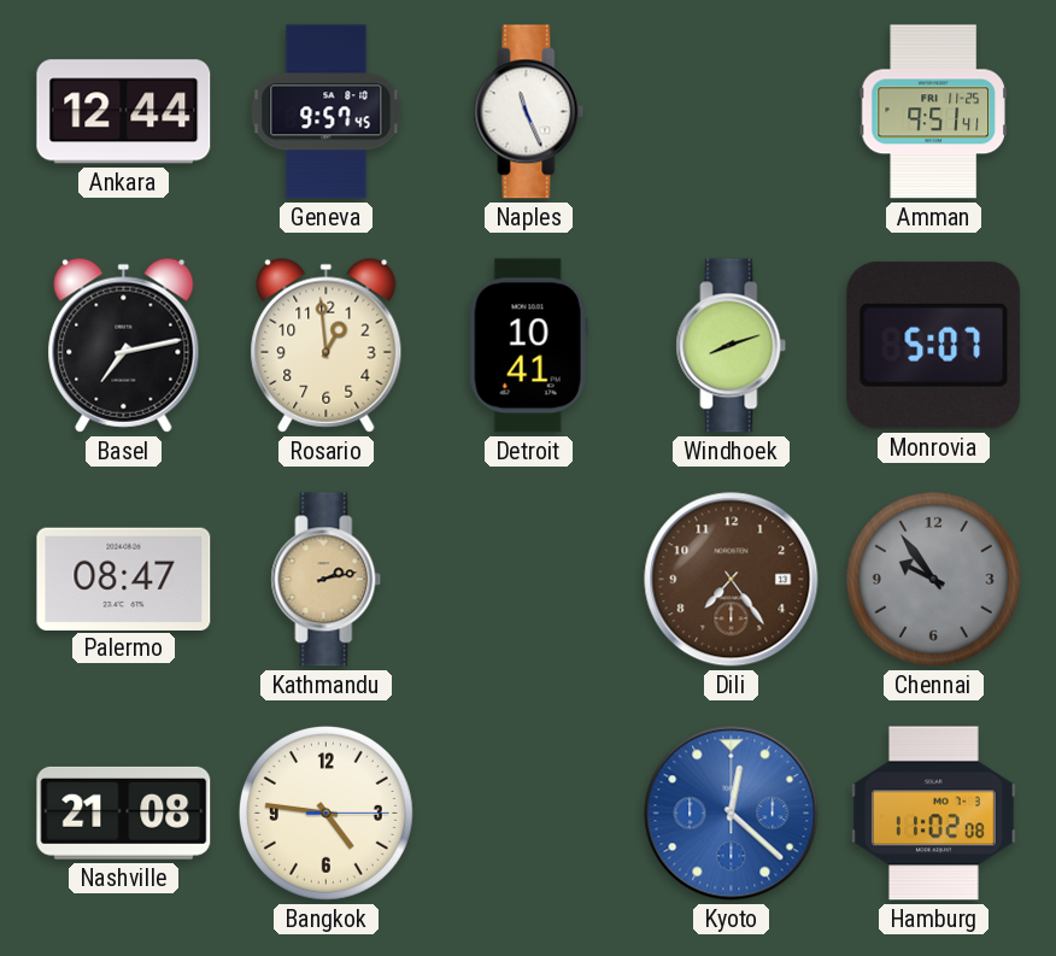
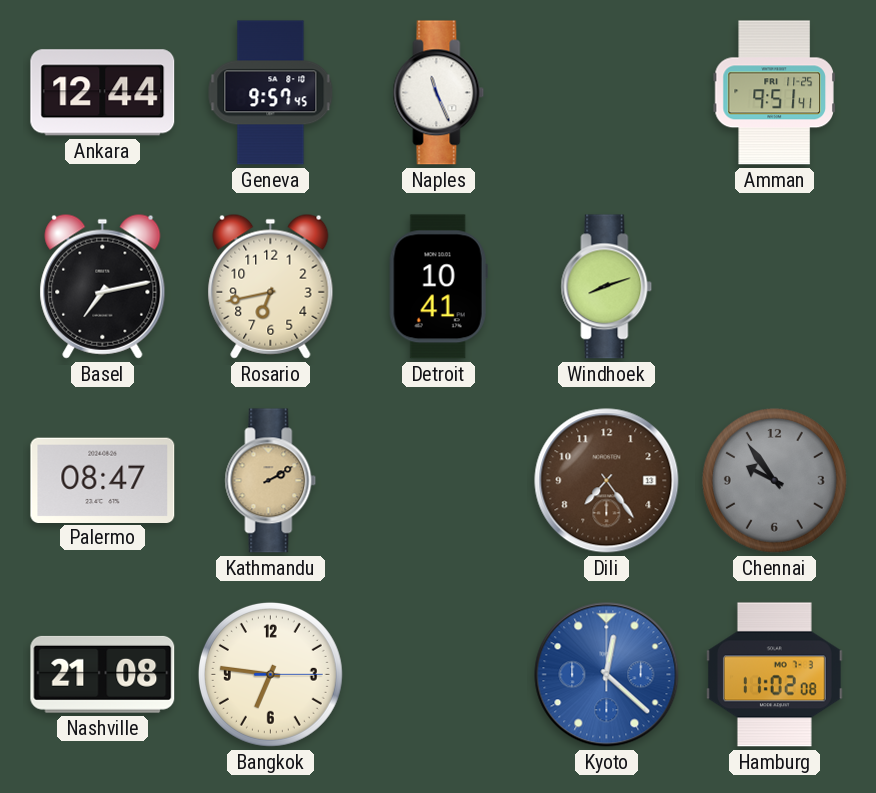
Rosario: 12:59 -> 6:43
Monrovia: 5:07 -> none
Kathmandu: 2:13 -> 2:10
Bangkok: 4:46 -> 6:46
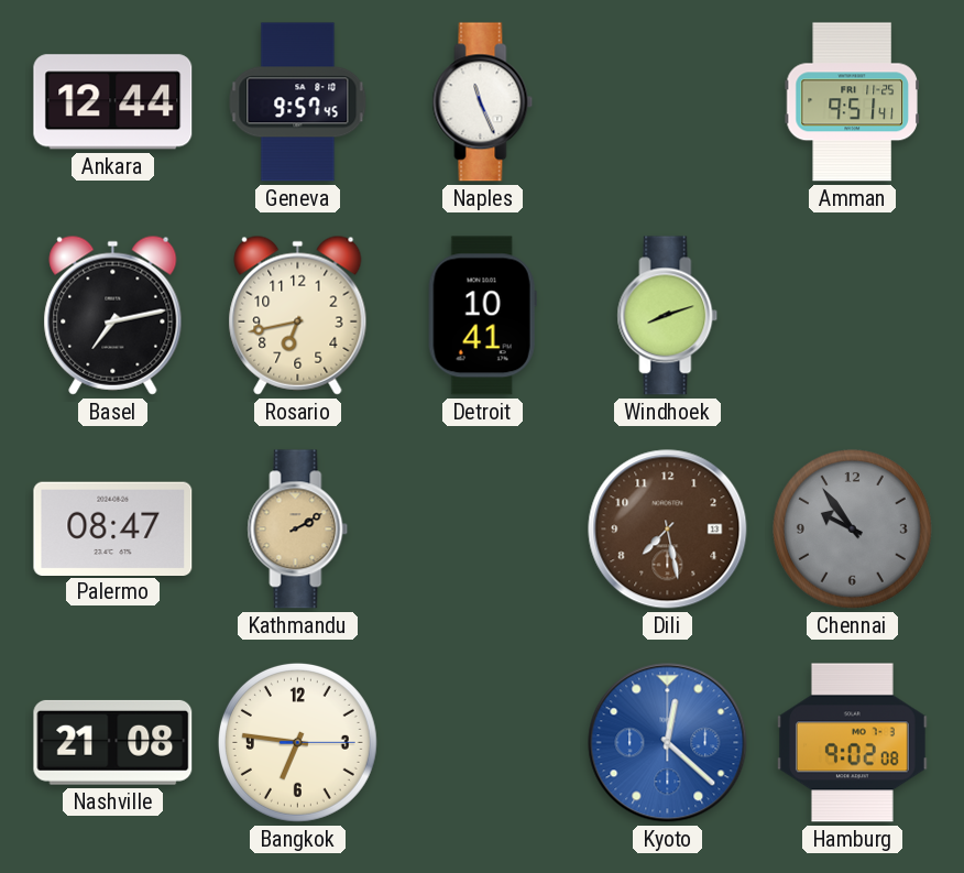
Dili: 7:24 -> 7:28
Hamburg: 11:02 -> 9:02
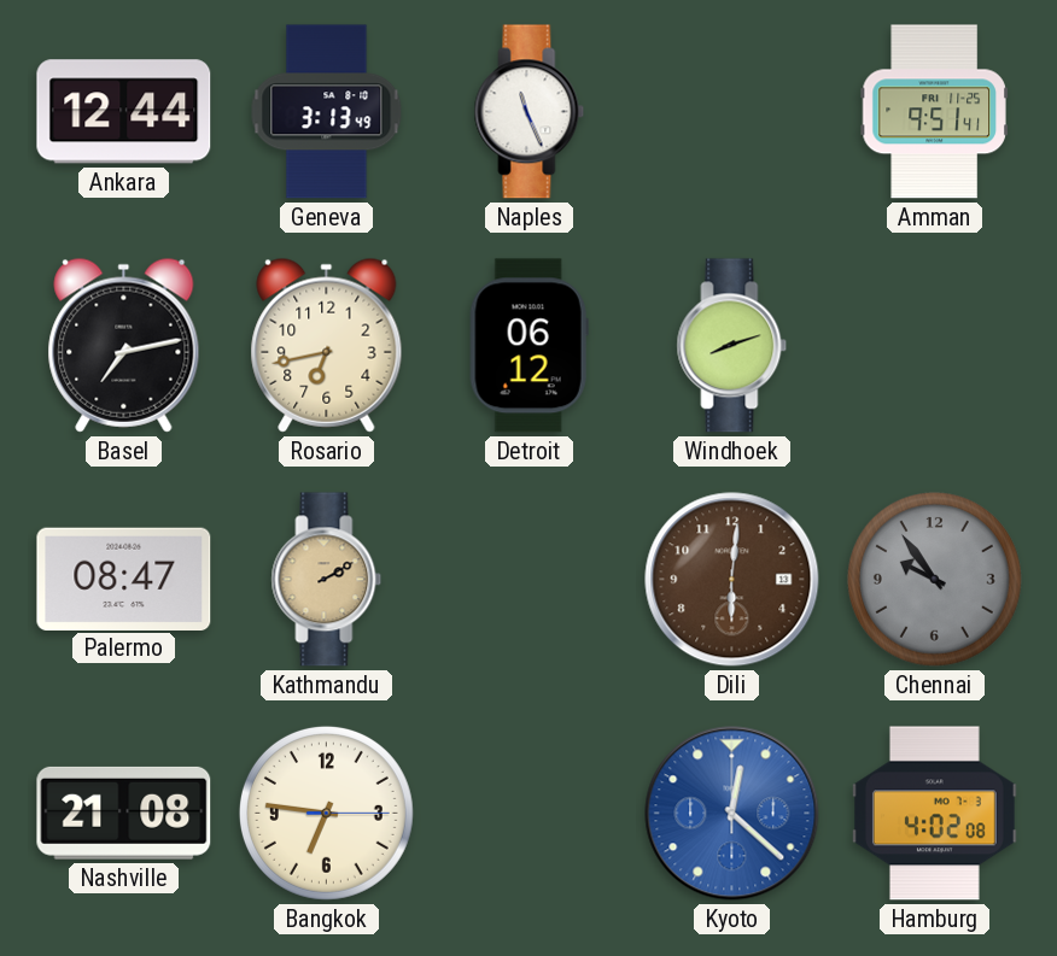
Geneva: 9:57 -> 3:13
Detroit: 10:41 -> 06:12
Dili: 7:28 -> 6:01
Hamburg: 9:02 -> 4:02
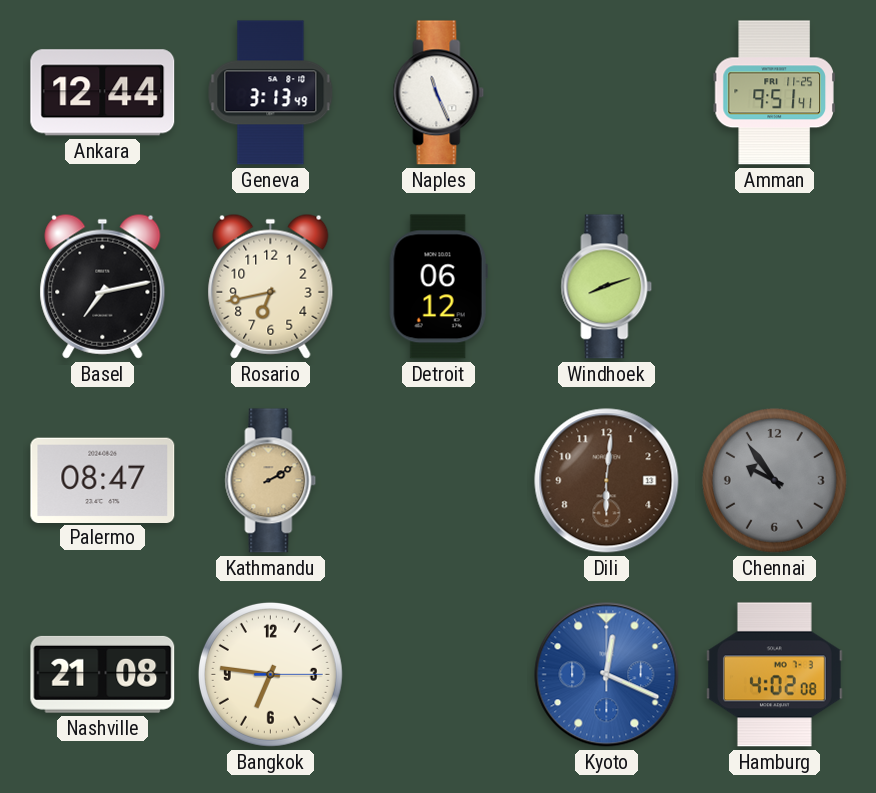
Kyoto: 12:22 -> 12:19
